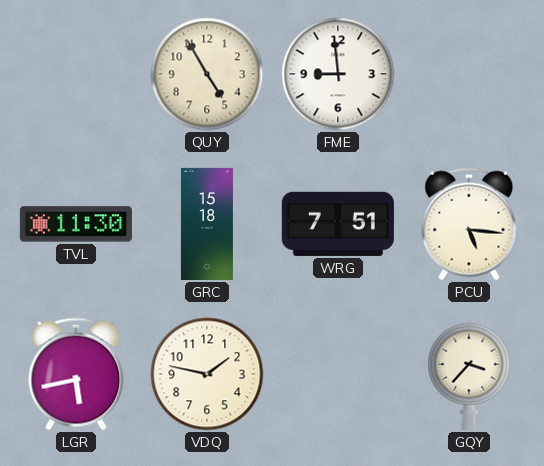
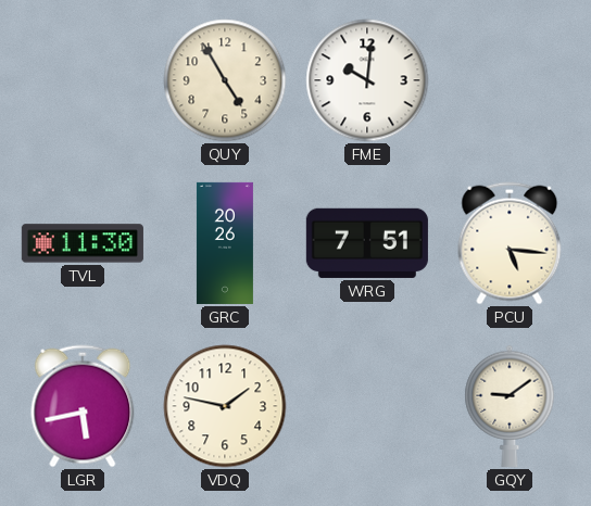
FME: 8:59 -> 10:01
GRC: 15:18 -> 20:26
GQY: 3:37 -> 9:09
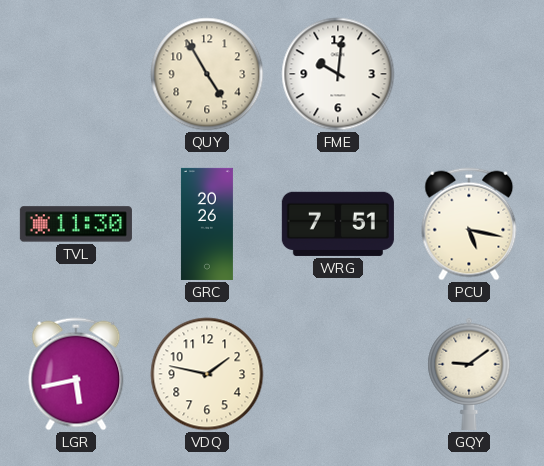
PCU: 5:16 -> 5:17
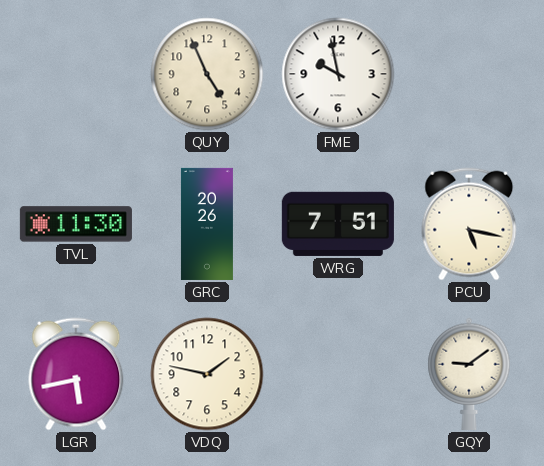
QUY: 4:55 -> 4:56
FME: 10:01 -> 9:58
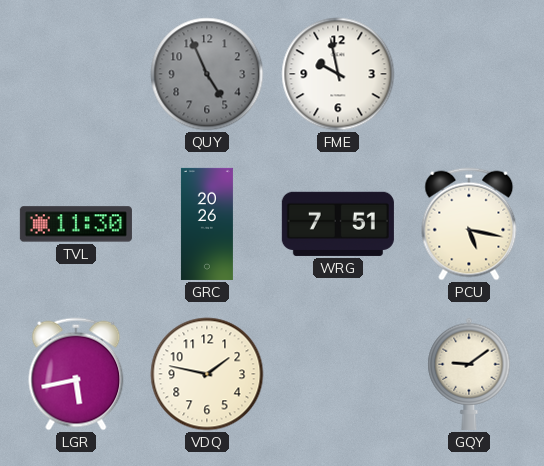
QUY dial: cream -> grey
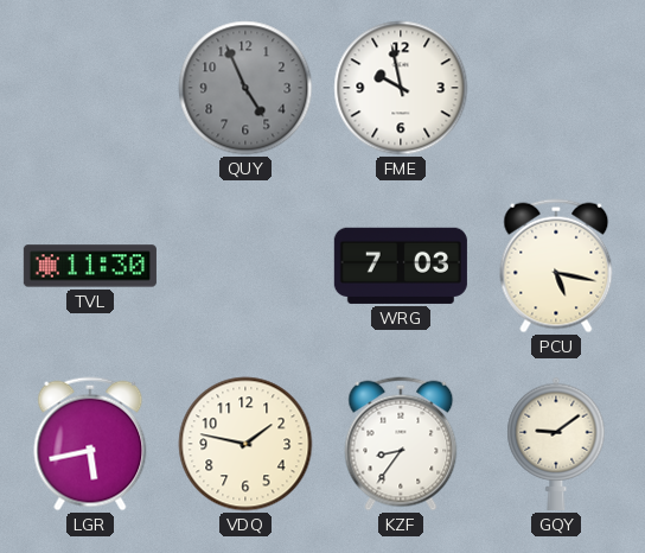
GRC: 20:26 -> none
WRG: 7:51 -> 7:03
KZF: none -> 8:36
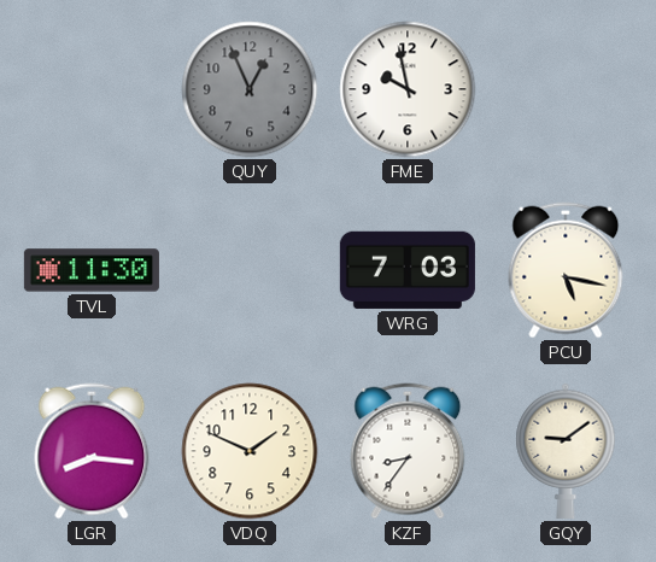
QUY: 4:56 -> 12:56
LGR: 5:43 -> 8:16
VDQ: 1:47 -> 1:49
